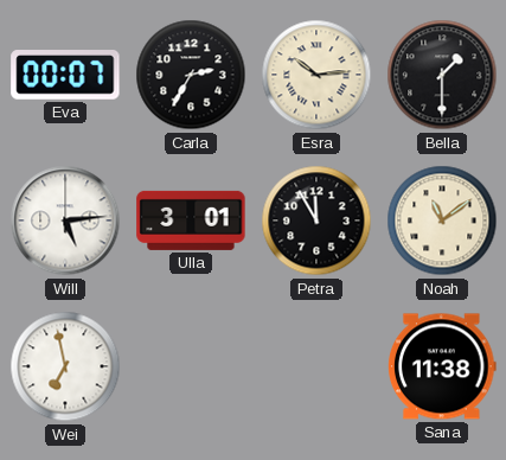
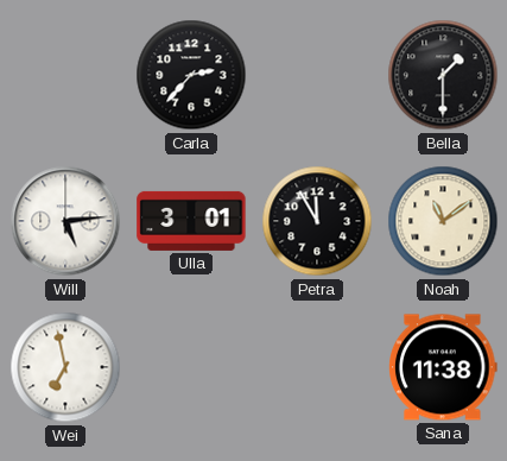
Eva: 00:07 -> none
Carla: 2:35 -> 2:37
Esra: 10:14 -> none
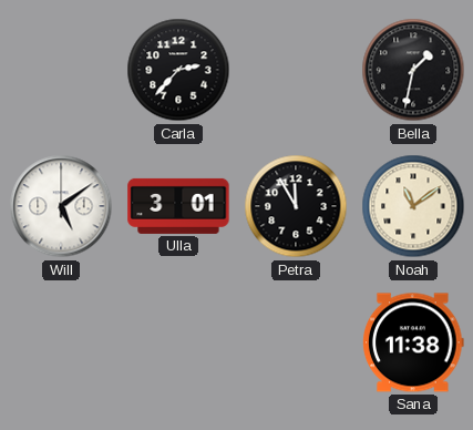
Bella: 1:30 -> 1:32
Will: 5:14 -> 5:09
Wei: 6:58 -> none
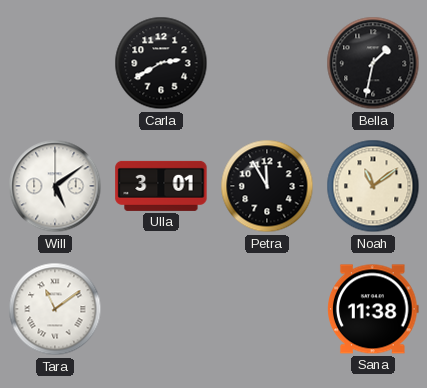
Carla: 2:37 -> 2:40
Tara: none -> 11:09
